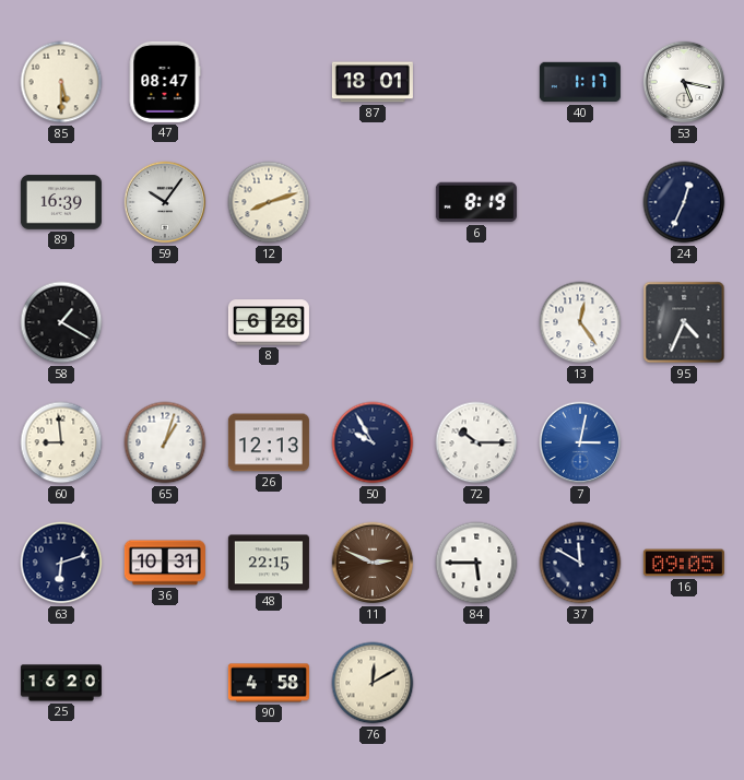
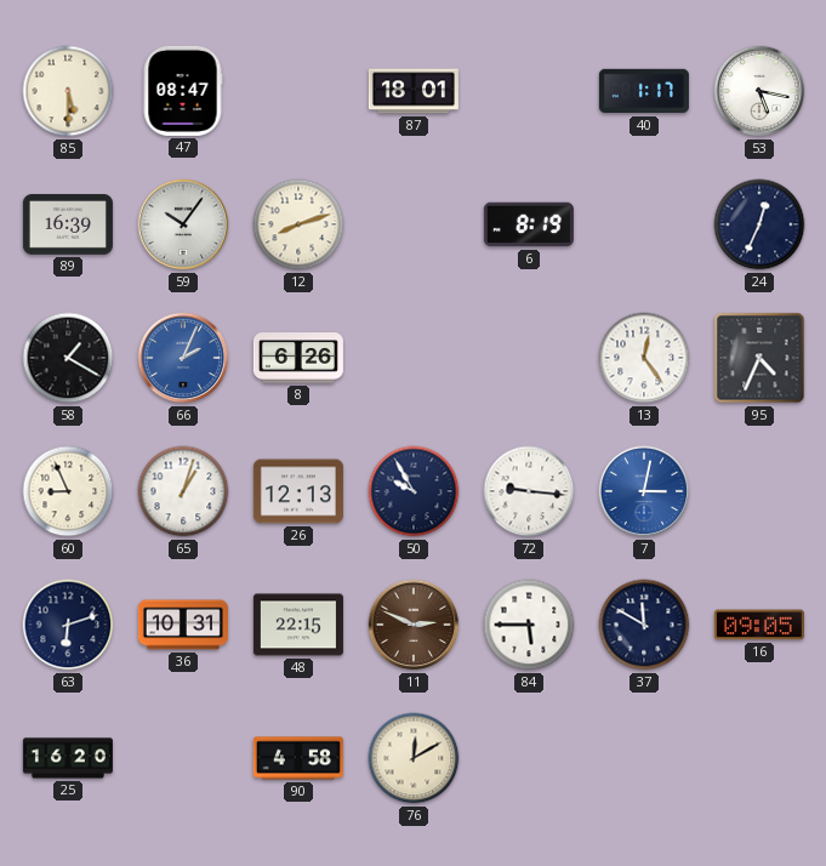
66: none -> 2:04
60: 8:59 -> 8:56
72: 10:15 -> 9:16
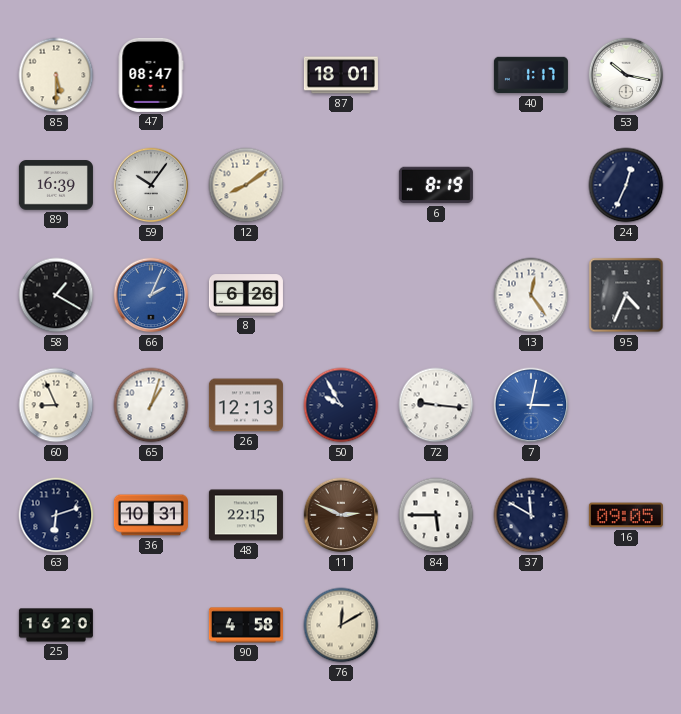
53: 5:17 -> 10:17
12: 8:12 -> 8:09
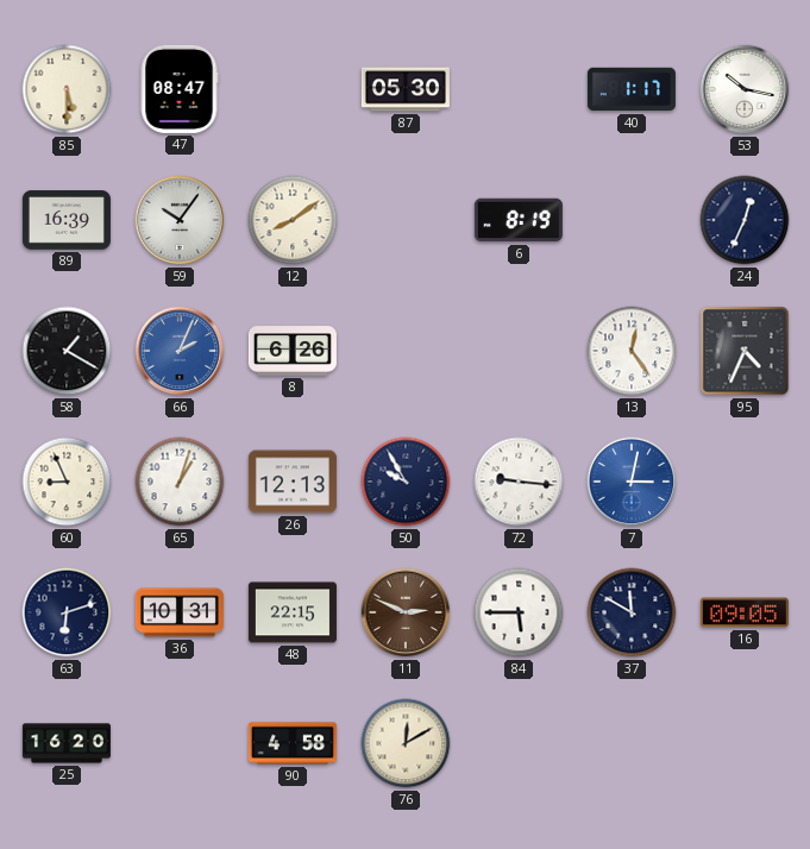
87: 18:01 -> 05:30
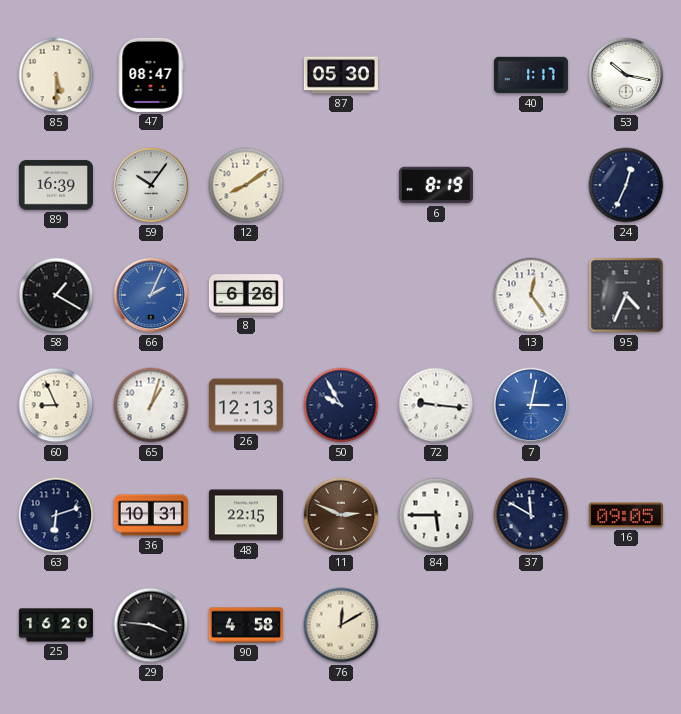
29: none -> 3:46
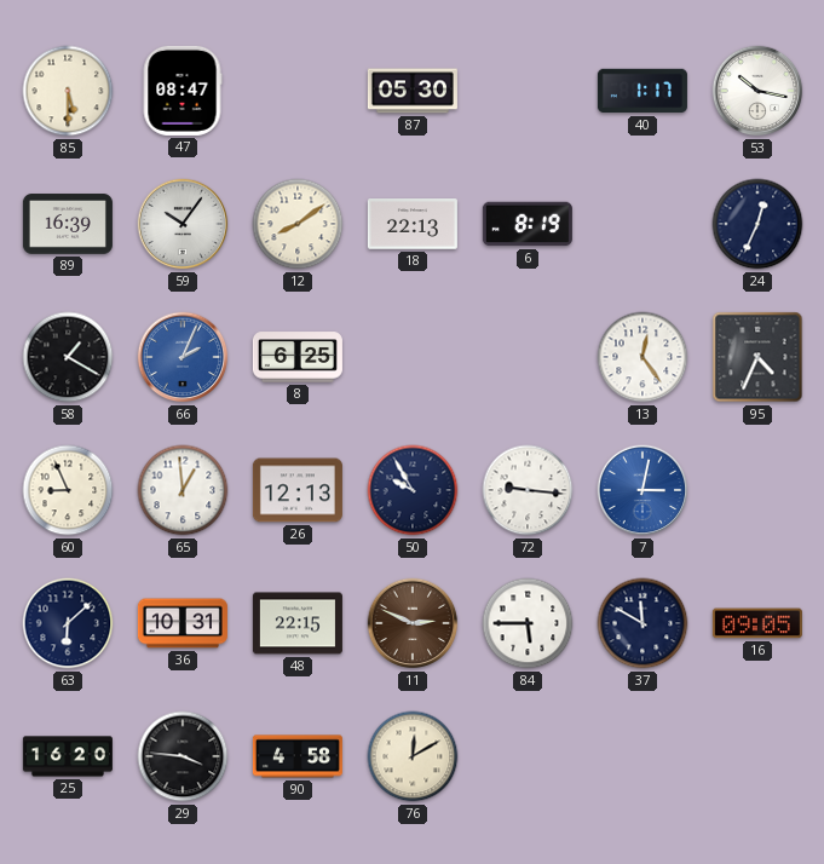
18: none -> 22:13
8: 6:26 -> 6:25
65: 1:03 -> 12:59
63: 6:12 -> 6:08
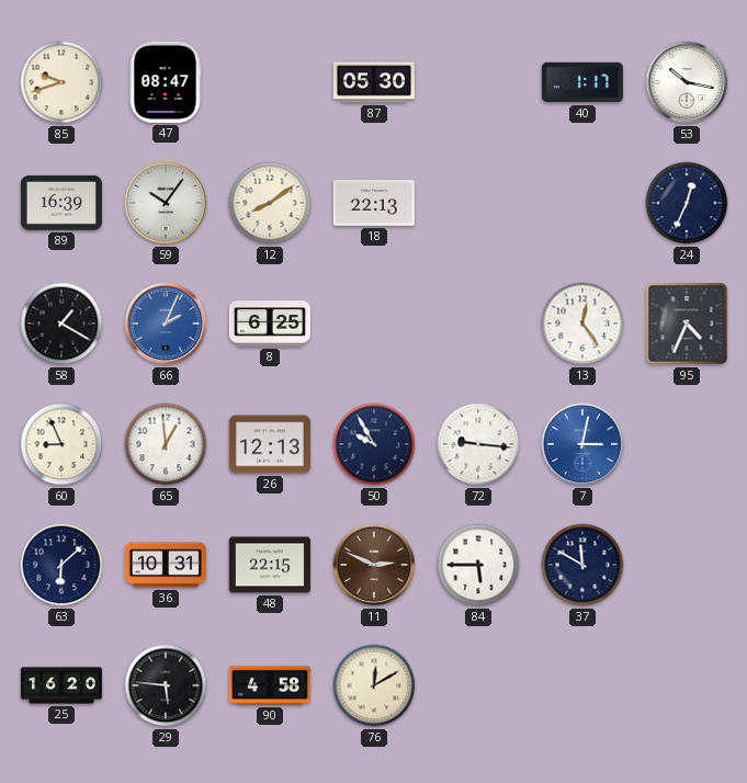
85: 5:30 -> 9:42
6: 8:19 -> none
16: 09:05 -> none
29: 3:46 -> 5:46
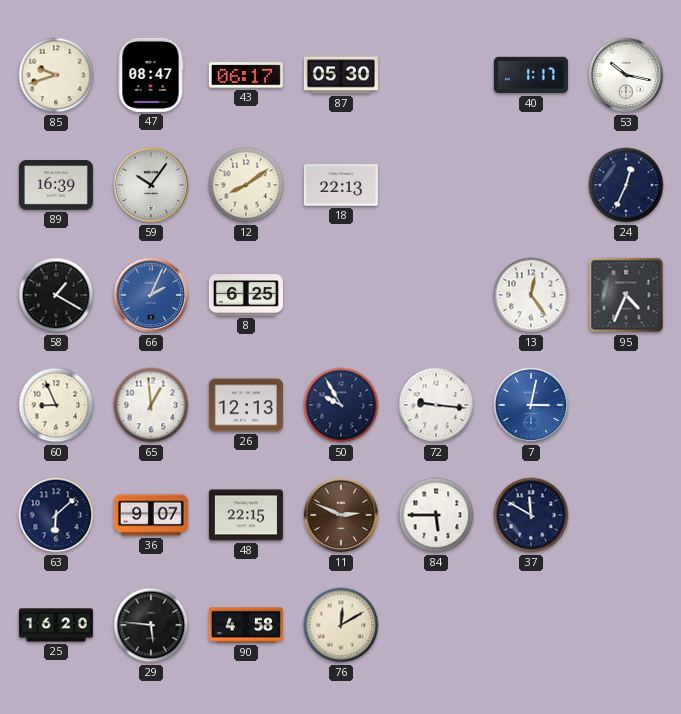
43: none -> 06:17
36: 10:31 -> 9:07
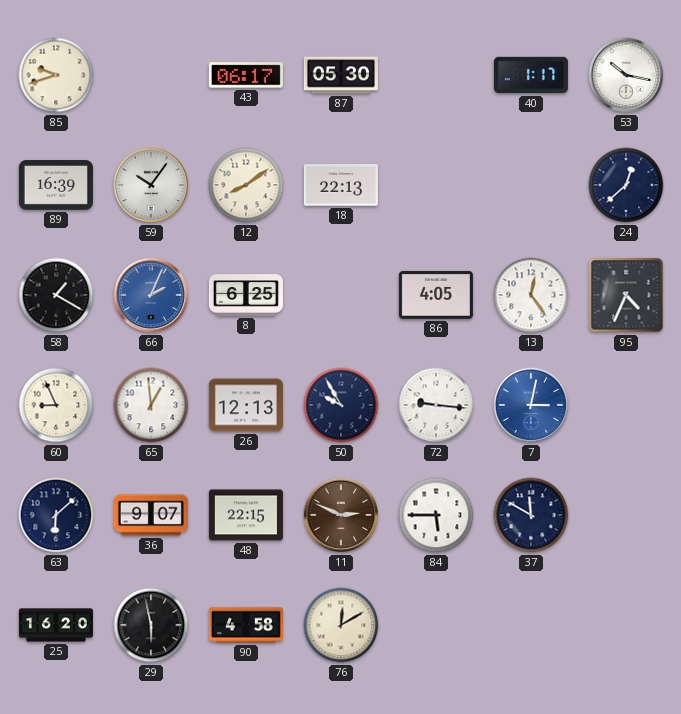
47: 08:47 -> none
24: 12:34 -> 12:38
86: none -> 4:05
29: 5:46 -> 5:58
